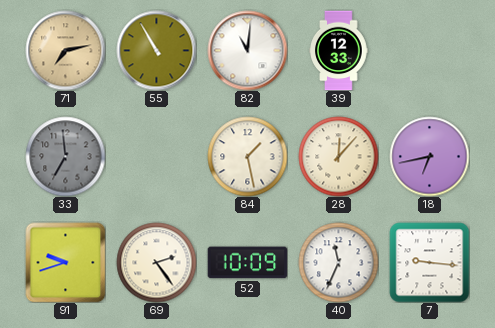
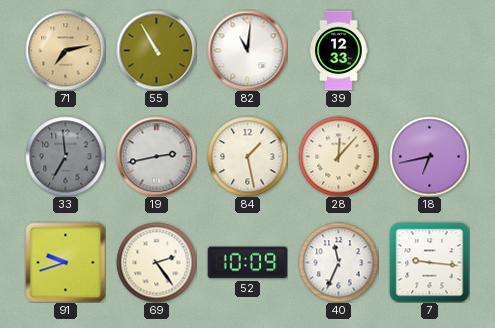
19: none -> 2:43
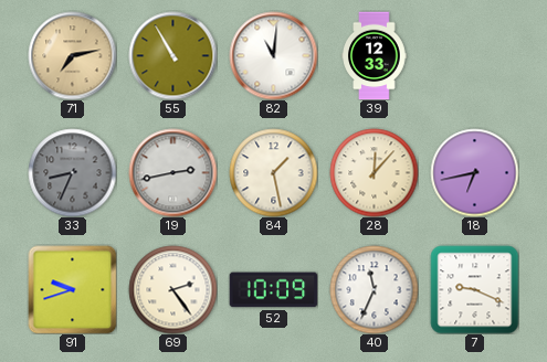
33: 6:59 -> 8:34
7: 9:16 -> 9:19
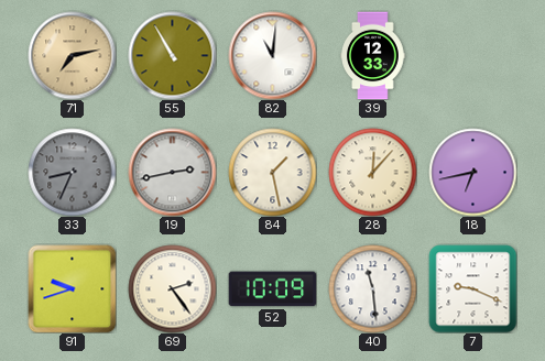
40: 11:34 -> 11:29
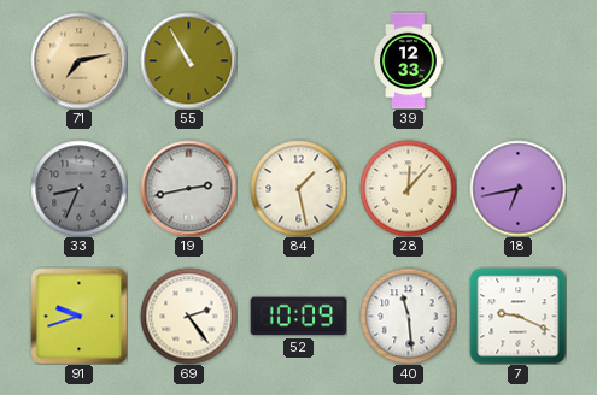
82: 11:01 -> none
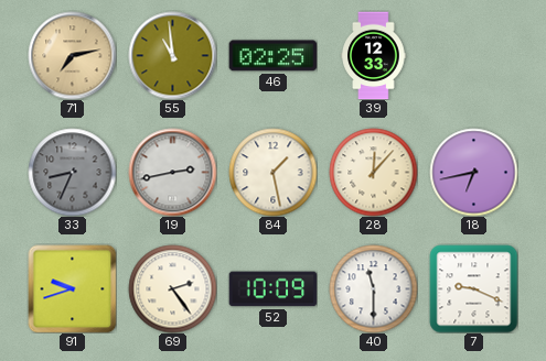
55: 10:55 -> 10:59
46: none -> 02:25
40: 11:29 -> 11:30
